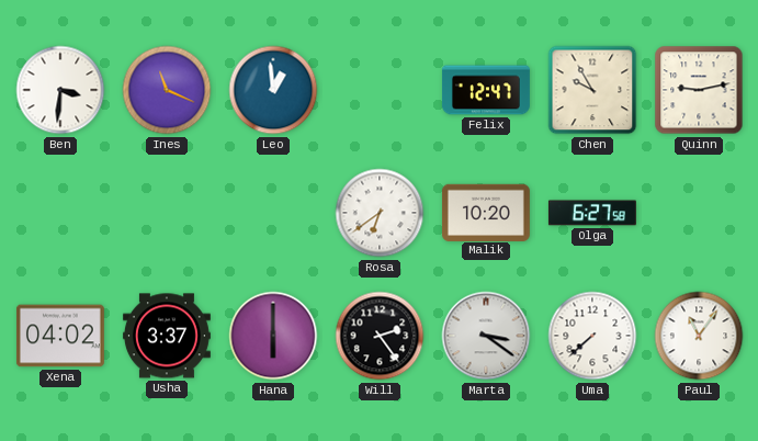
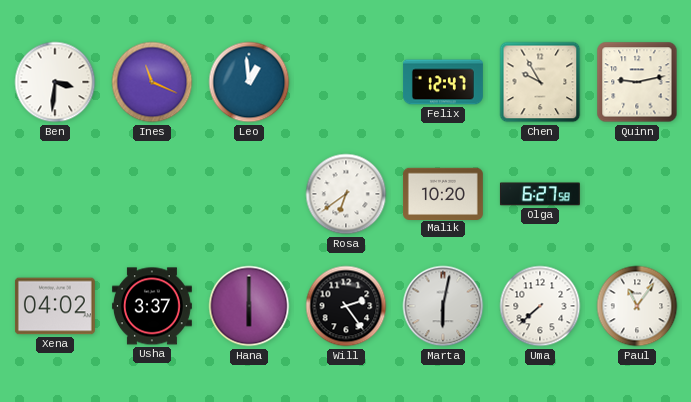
Marta: 3:21 -> 6:02
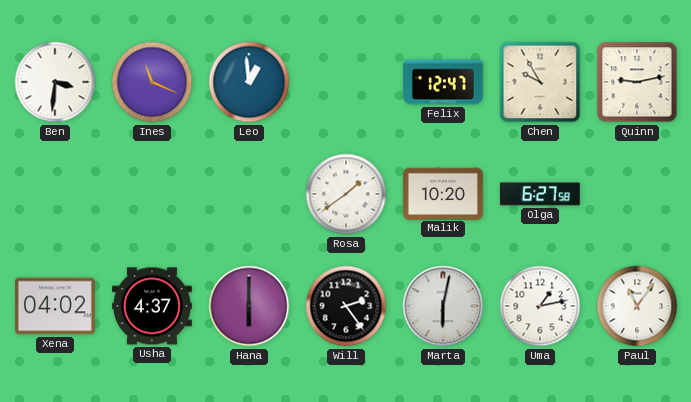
Rosa: 6:39 -> 1:39
Usha: 3:37 -> 4:37
Uma: 7:38 -> 1:13
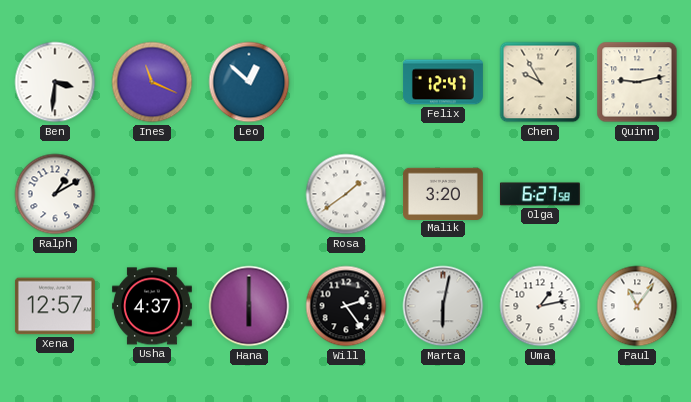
Leo: 12:59 -> 12:52
Ralph: none -> 1:10
Malik: 10:20 -> 3:20
Xena: 04:02 -> 12:57
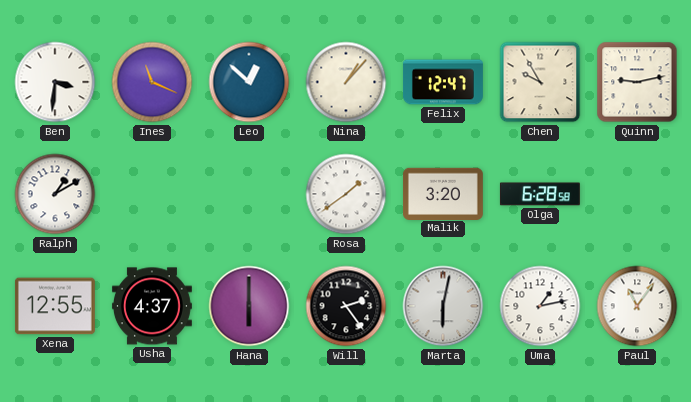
Nina: none -> 1:07
Olga: 6:27 -> 6:28
Xena: 12:57 -> 12:55
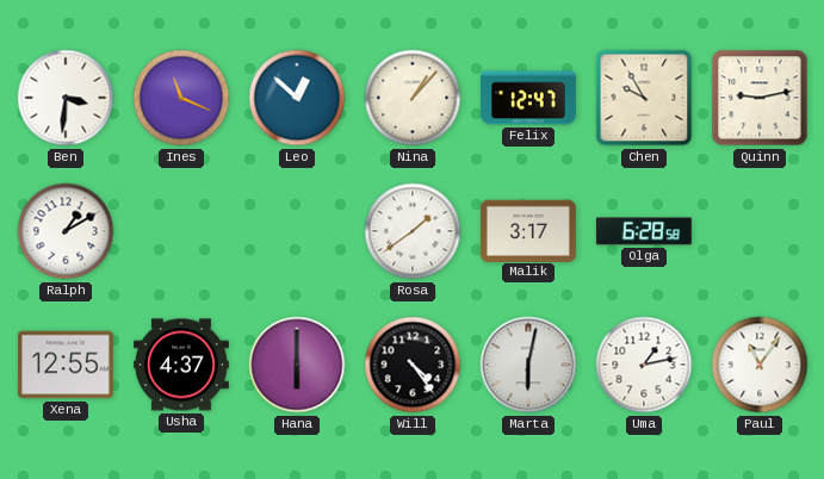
Malik: 3:20 -> 3:17
Will: 2:24 -> 4:24
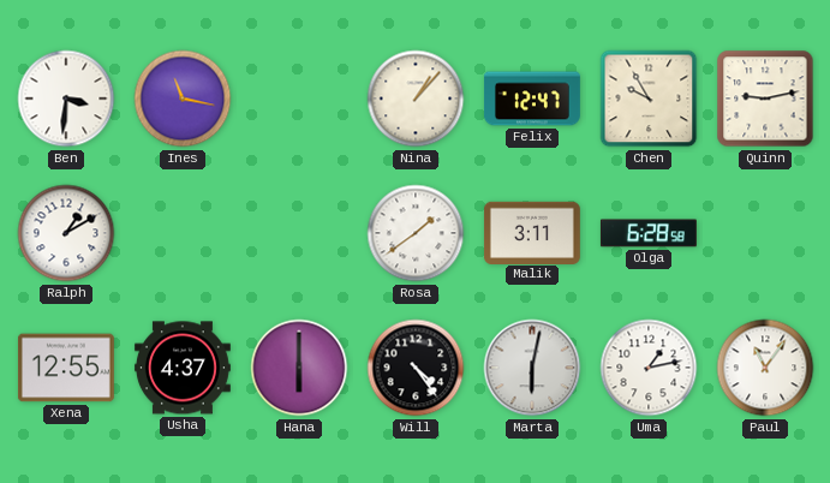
Ines: 11:19 -> 11:17
Leo: 12:52 -> none
Malik: 3:17 -> 3:11
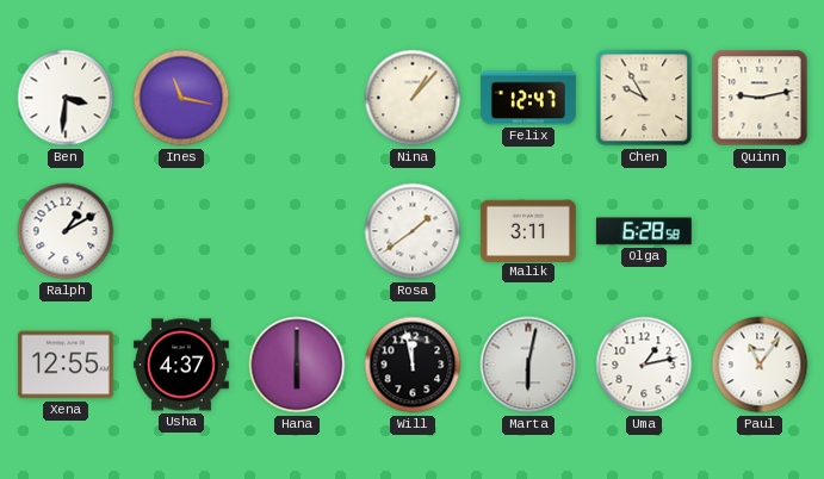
Will: 4:24 -> 11:58
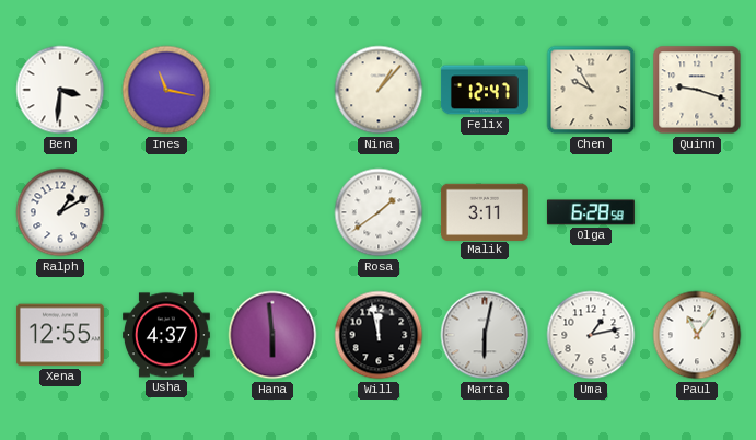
Quinn: 9:13 -> 9:18
Hana: 6:00 -> 5:59
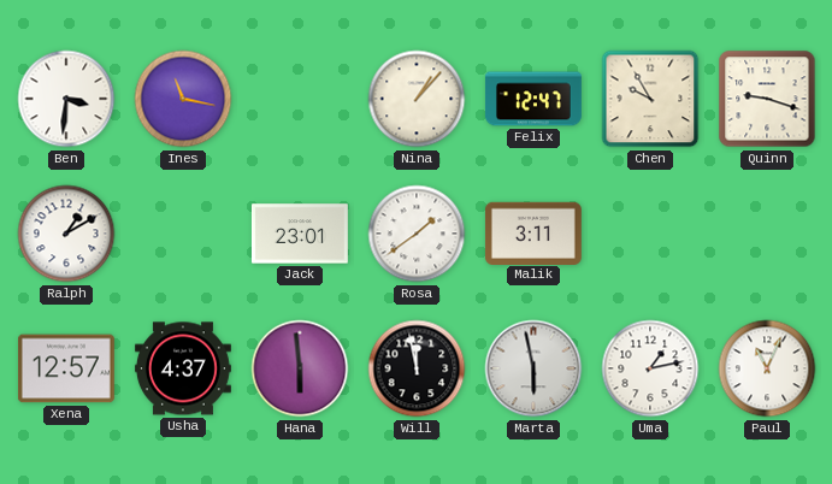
Jack: none -> 23:01
Olga: 6:28 -> none
Xena: 12:55 -> 12:57
Marta: 6:02 -> 5:58
Paul: 11:06 -> 11:04
